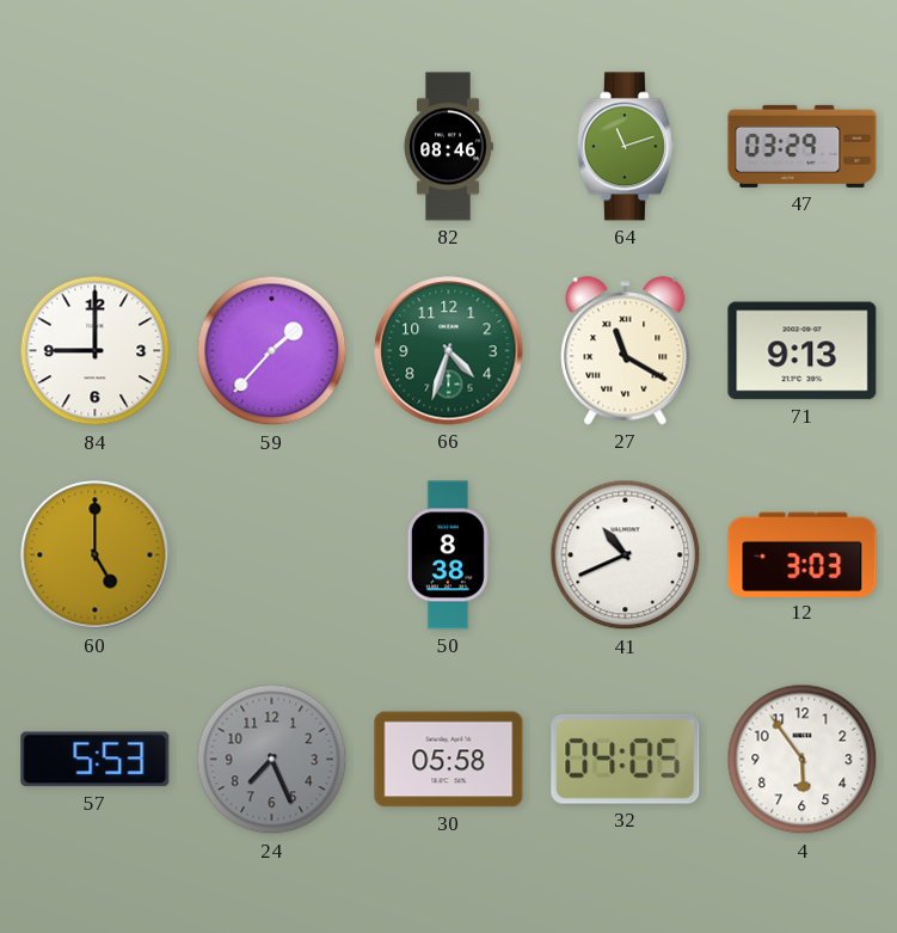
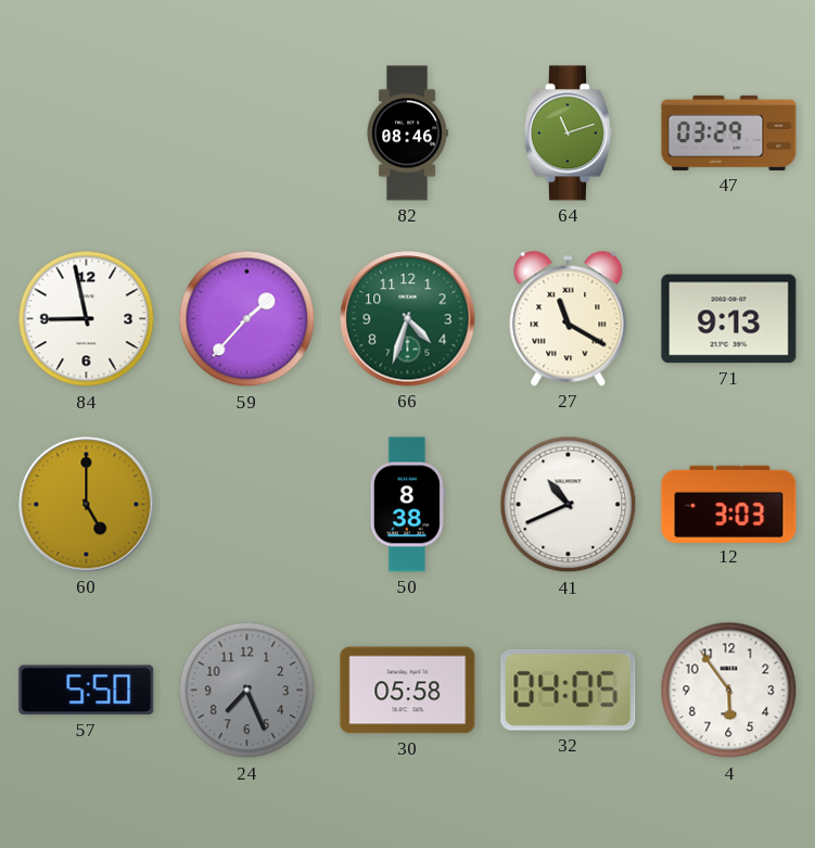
84: 9:00 -> 8:58
57: 5:53 -> 5:50
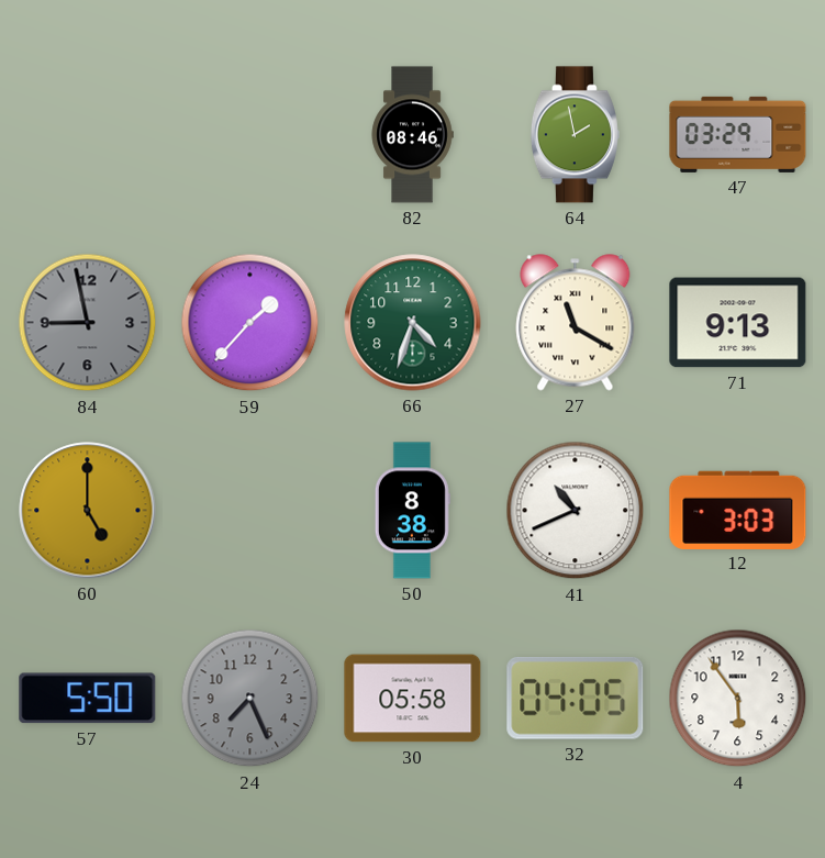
64: 11:12 -> 1:58
84 dial: white -> grey
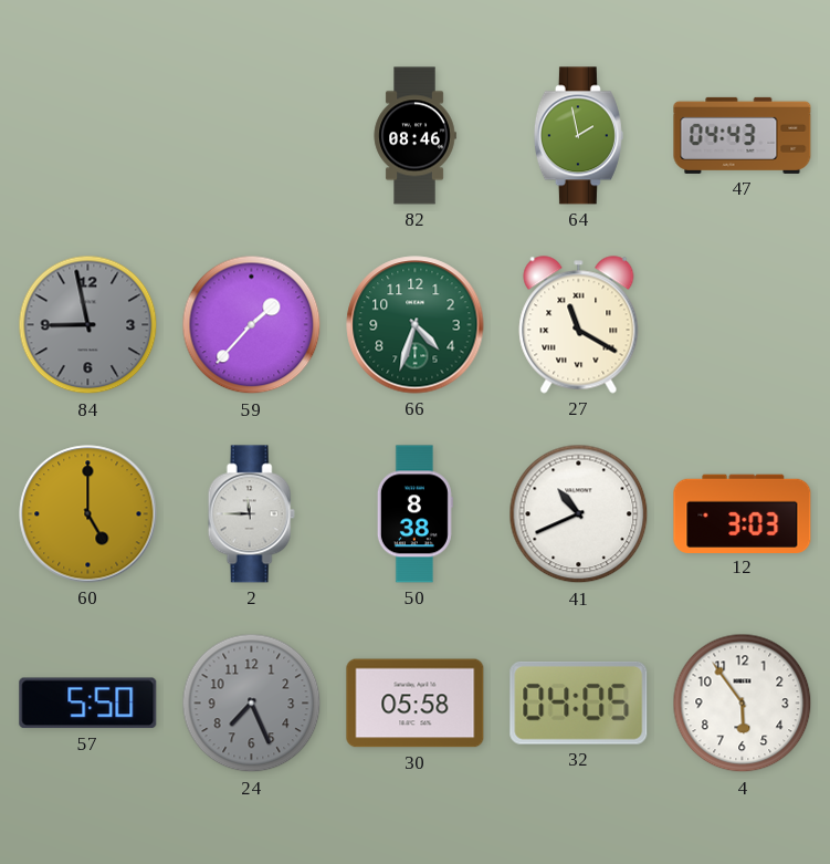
47: 03:29 -> 04:43
71: 9:13 -> none
2: none -> 11:45
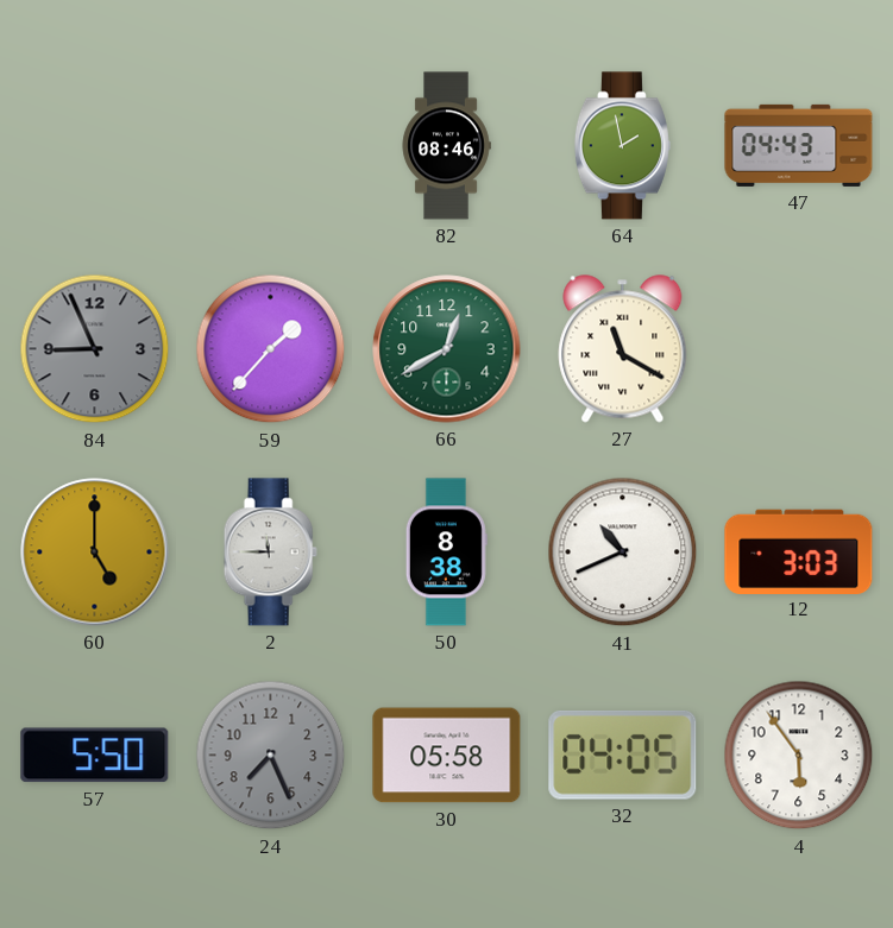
84: 8:58 -> 8:56
66: 4:33 -> 12:40
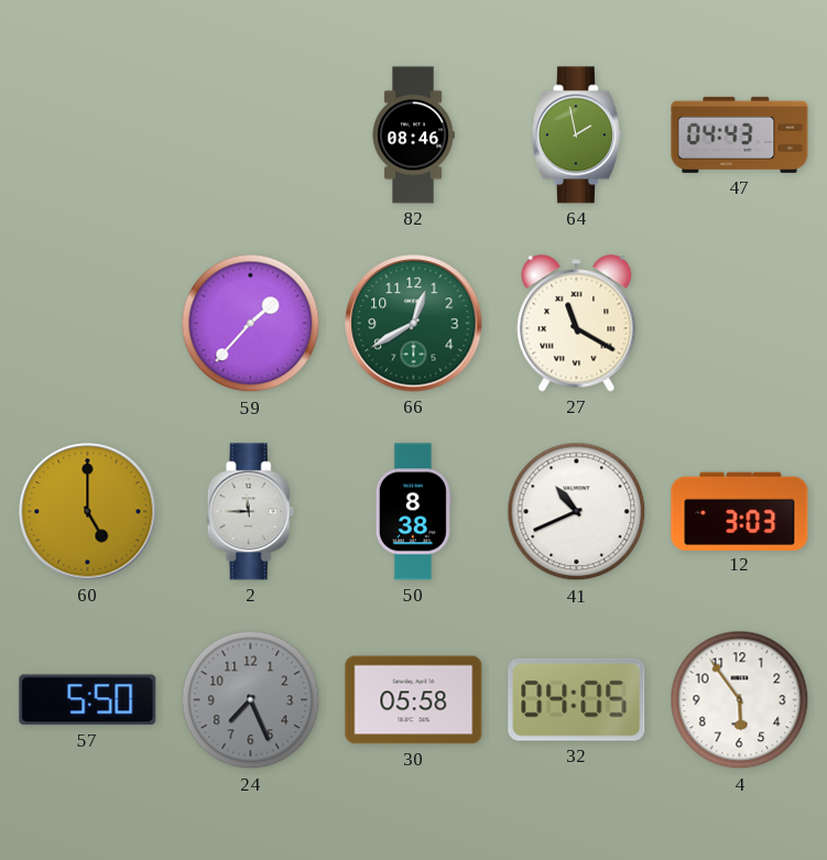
84: 8:56 -> none
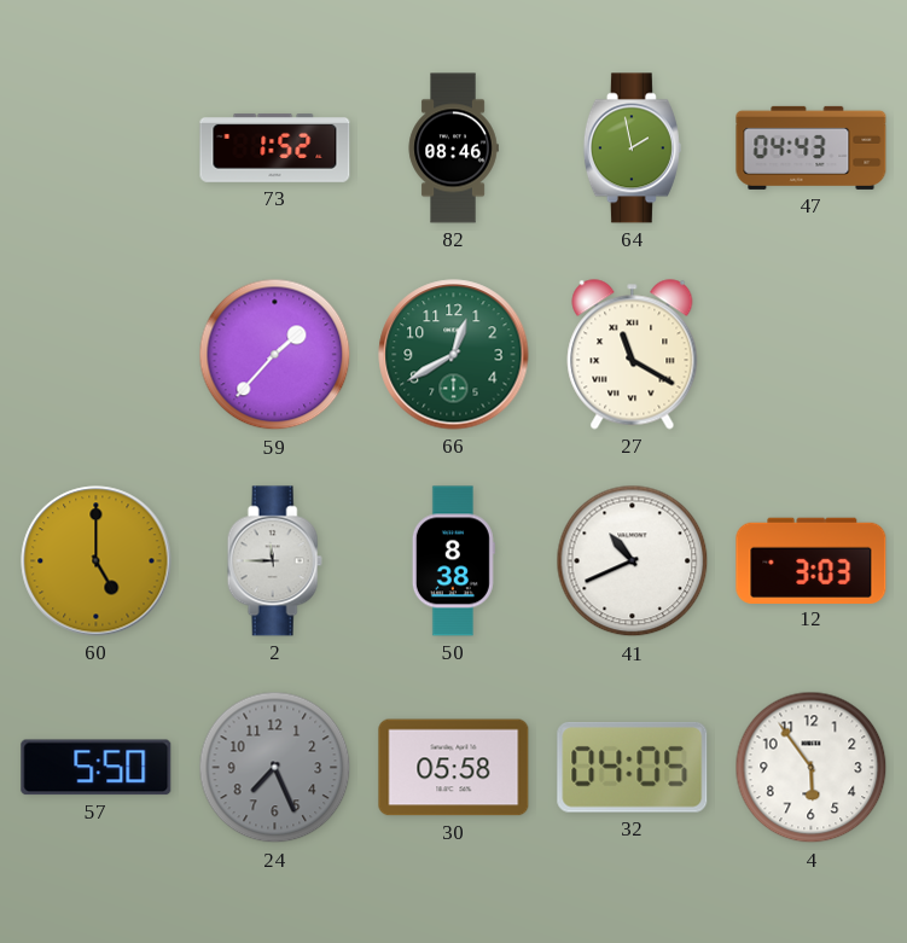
73: none -> 1:52
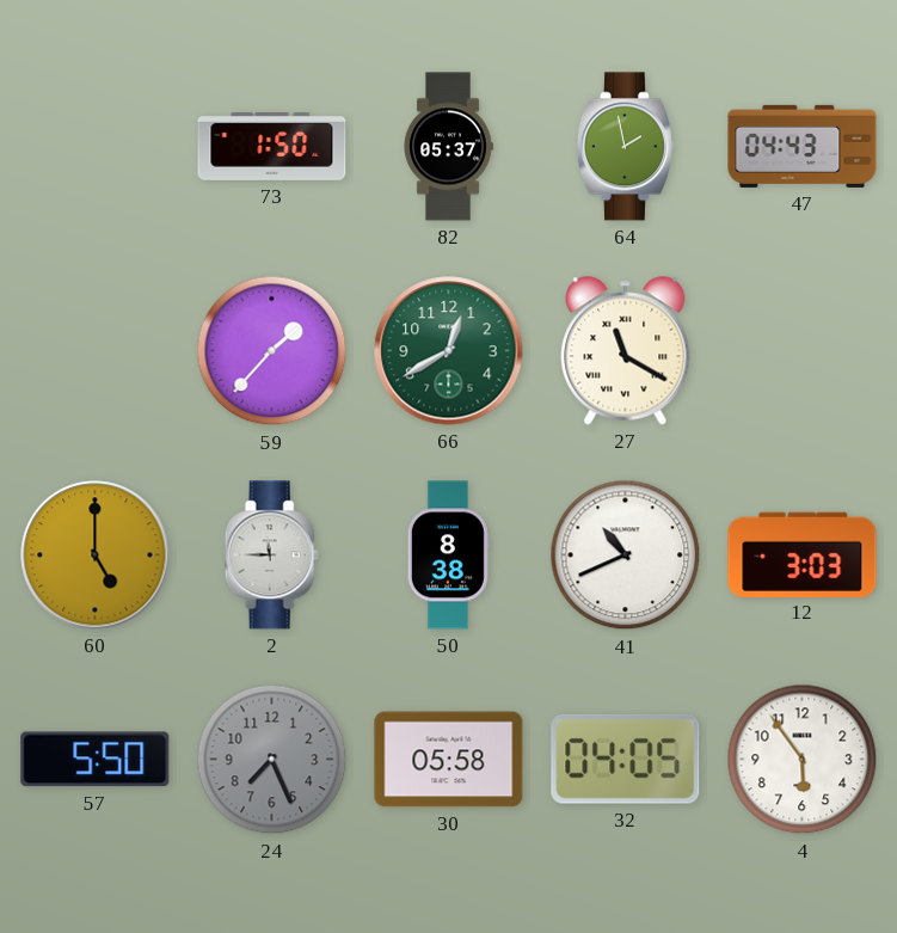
73: 1:52 -> 1:50
82: 08:46 -> 05:37
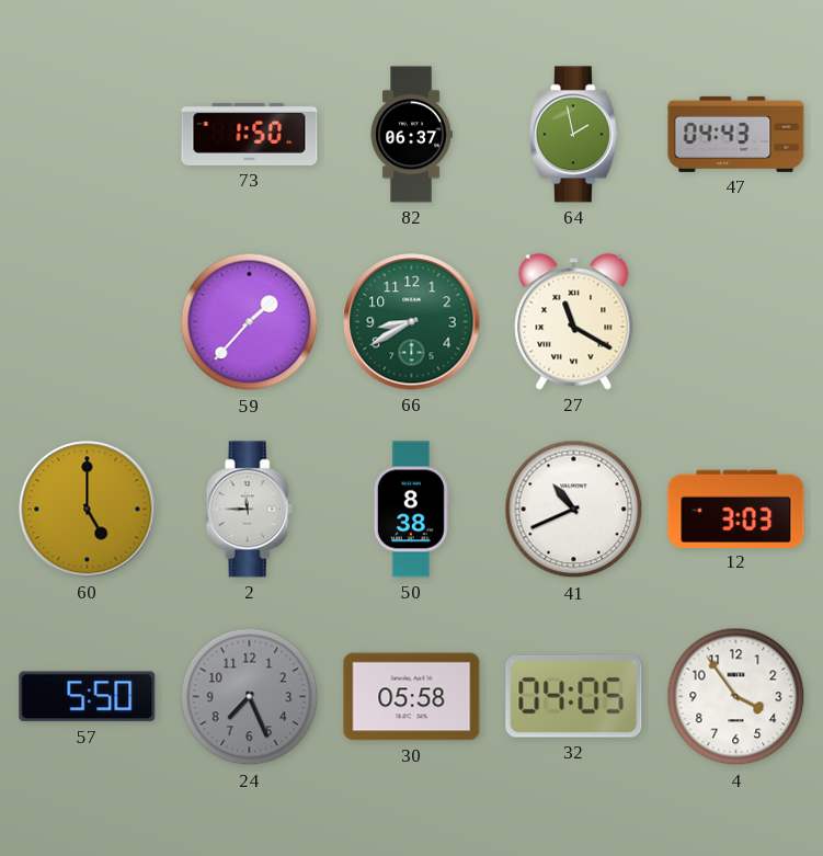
82: 05:37 -> 06:37
66: 12:40 -> 8:40
4: 5:54 -> 3:54
